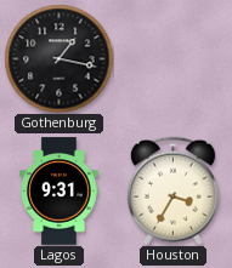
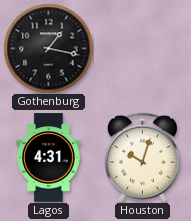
Lagos: 9:31 -> 4:31
Houston: 3:35 -> 10:03
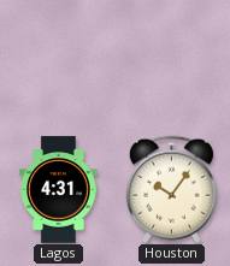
Gothenburg: 1:17 -> none
Houston: 10:03 -> 10:06
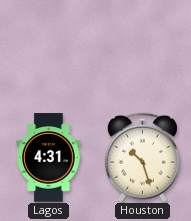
Houston: 10:06 -> 10:27
